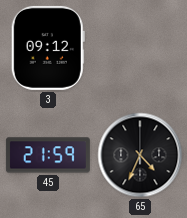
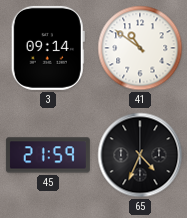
3: 09:12 -> 09:14
41: none -> 10:51
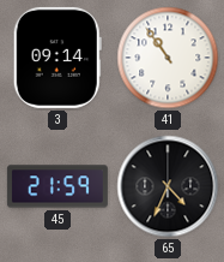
41: 10:51 -> 10:54
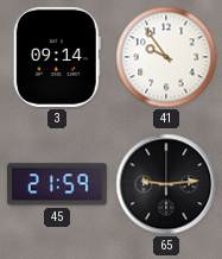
41: 10:54 -> 9:54
65: 4:34 -> 9:14
